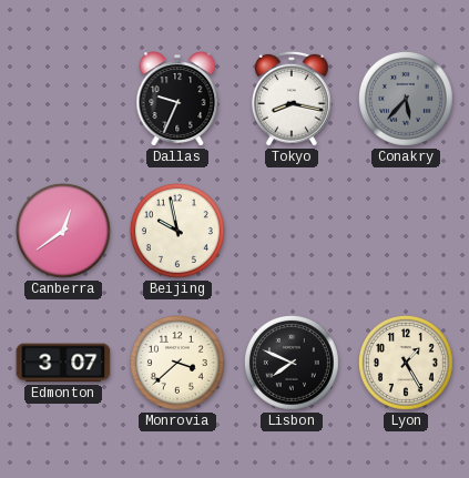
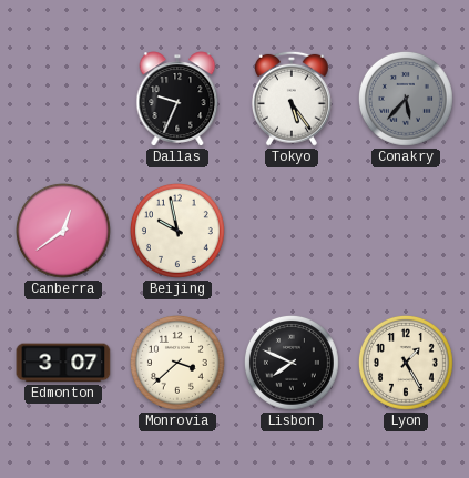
Tokyo: 8:17 -> 5:24
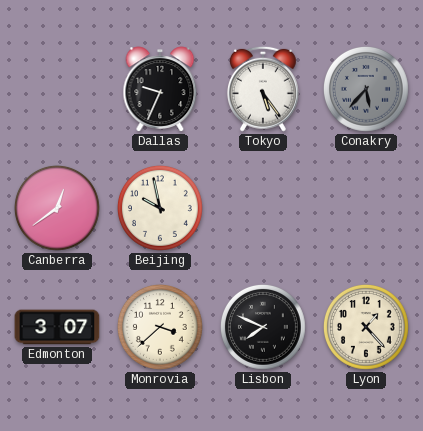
Lyon: 1:25 -> 1:23
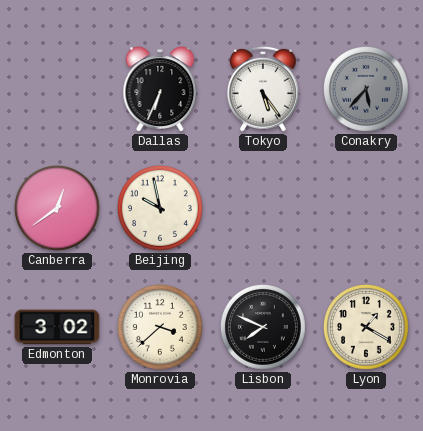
Dallas: 9:34 -> 6:34
Edmonton: 3:07 -> 3:02
Lyon: 1:23 -> 1:20
